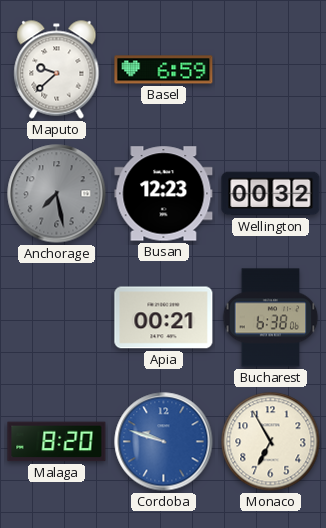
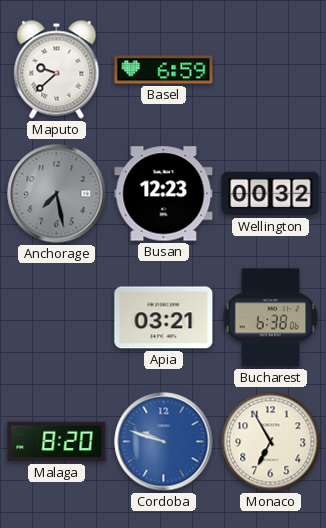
Apia: 00:21 -> 03:21
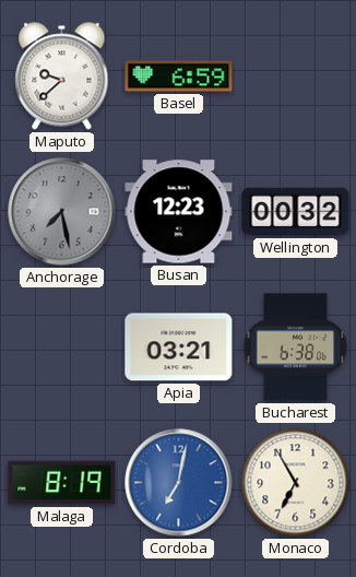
Malaga: 8:20 -> 8:19
Cordoba: 9:48 -> 7:02
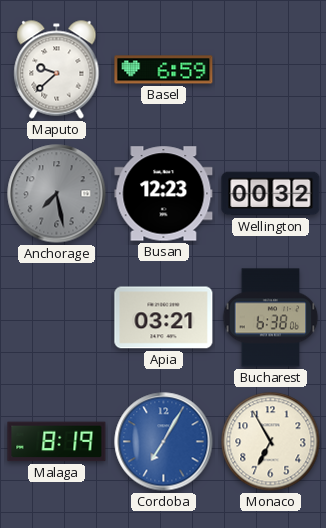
Cordoba: 7:02 -> 7:05
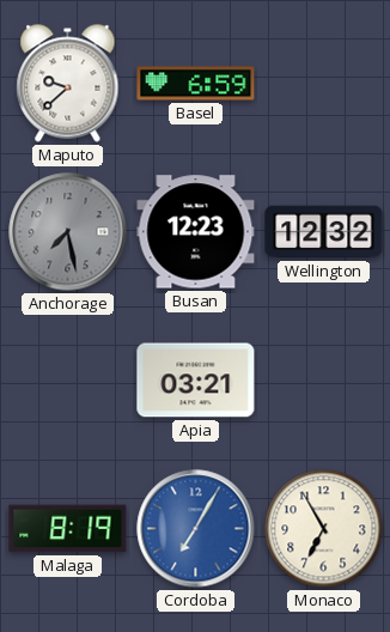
Wellington: 00:32 -> 12:32
Bucharest: 6:38 -> none
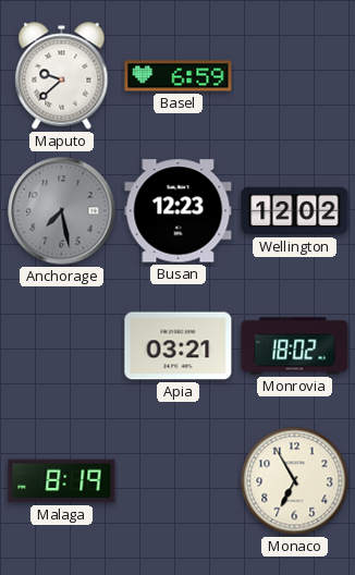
Wellington: 12:32 -> 12:02
Monrovia: none -> 18:02
Cordoba: 7:05 -> none
